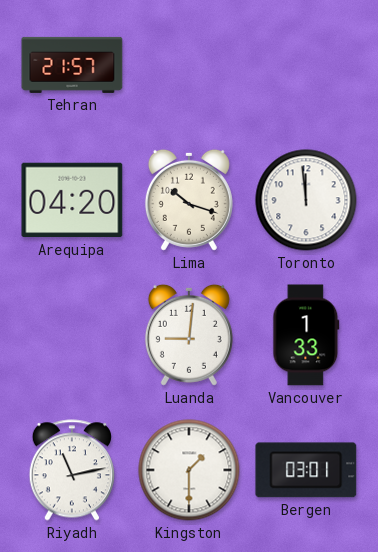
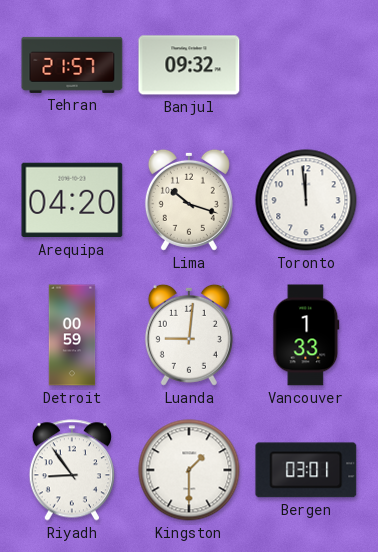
Banjul: none -> 09:32
Detroit: none -> 00:59
Riyadh: 11:13 -> 8:54
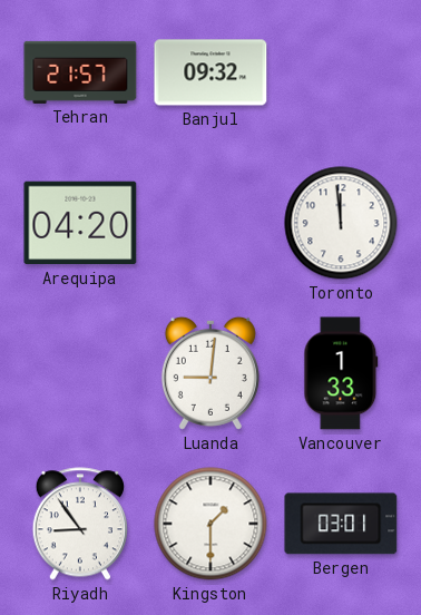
Lima: 10:18 -> none
Detroit: 00:59 -> none
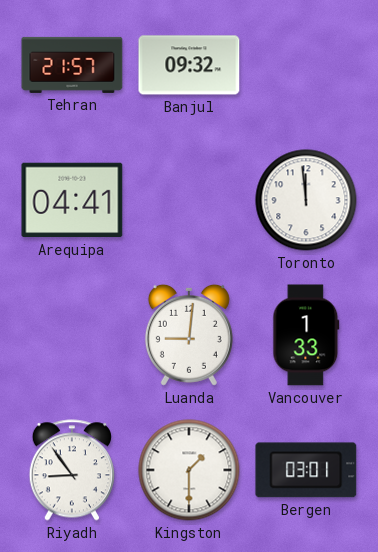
Arequipa: 04:20 -> 04:41
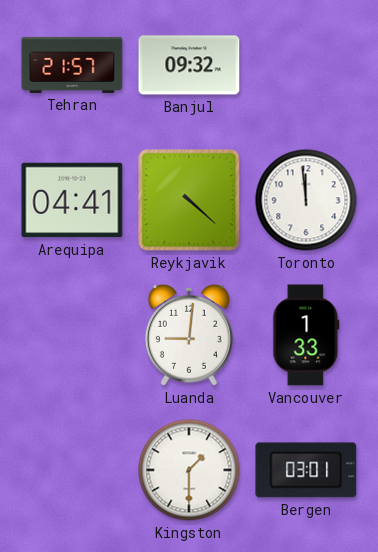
Reykjavik: none -> 4:22
Riyadh: 8:54 -> none
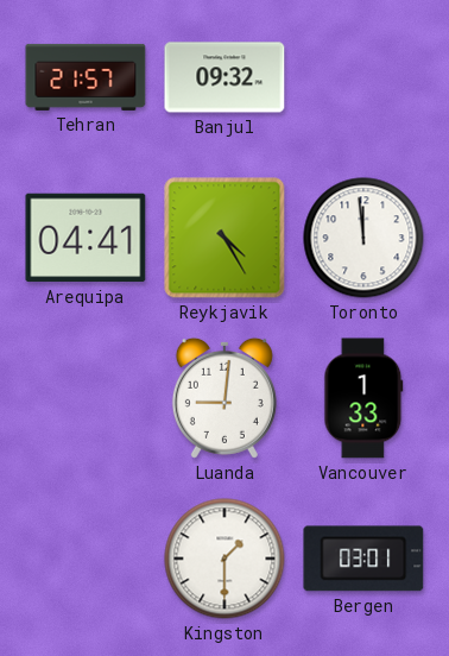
Reykjavik: 4:22 -> 4:25
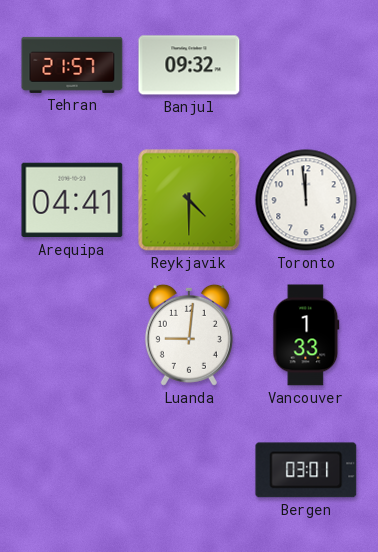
Reykjavik: 4:25 -> 4:30
Kingston: 1:30 -> none
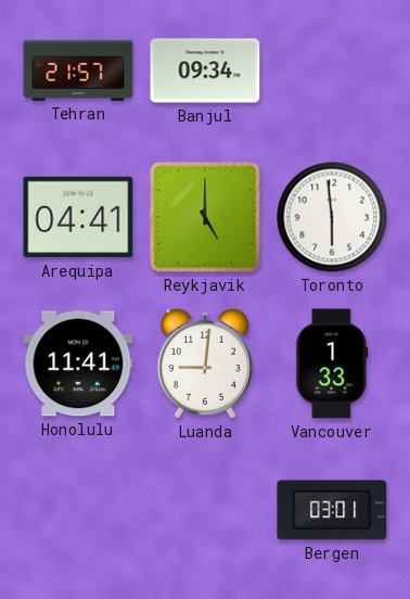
Banjul: 09:32 -> 09:34
Reykjavik: 4:30 -> 5:00
Toronto: 11:59 -> 5:59
Honolulu: none -> 11:41
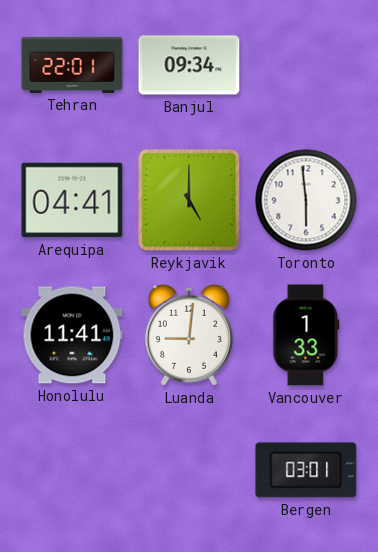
Tehran: 21:57 -> 22:01
